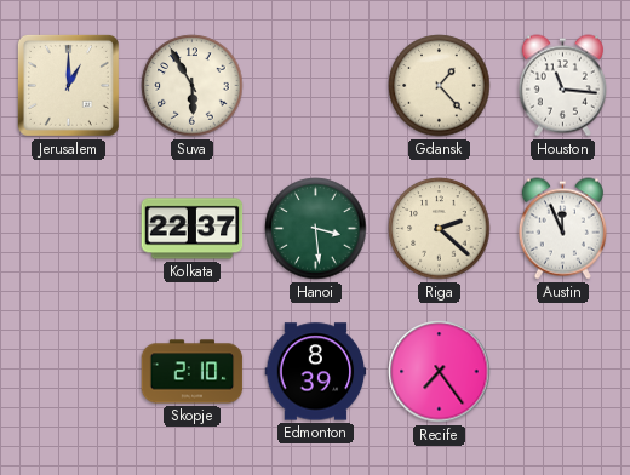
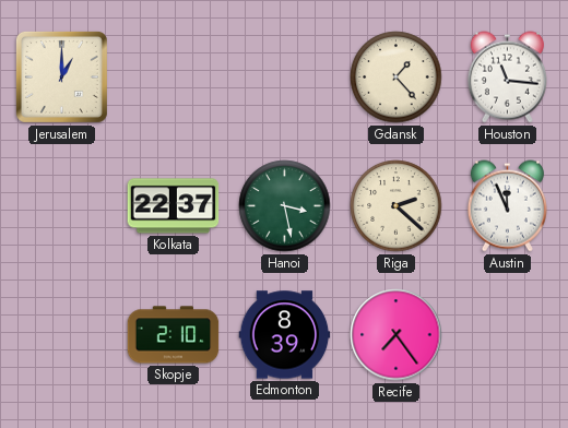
Suva: 5:55 -> none
Hanoi: 3:29 -> 3:28
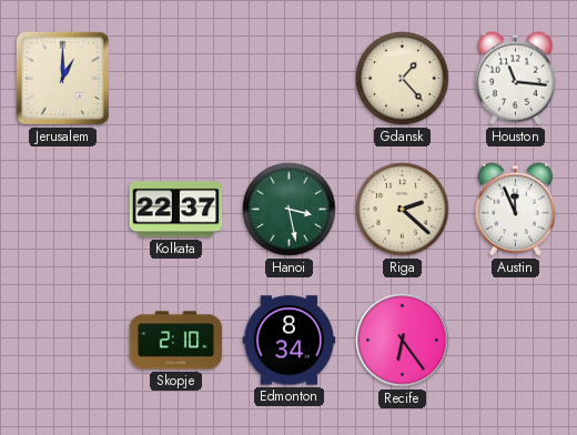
Edmonton: 8:39 -> 8:34
Recife: 7:24 -> 6:24
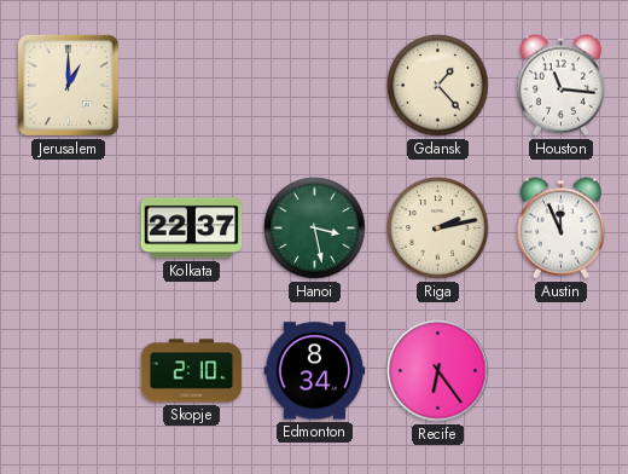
Riga: 2:22 -> 2:13
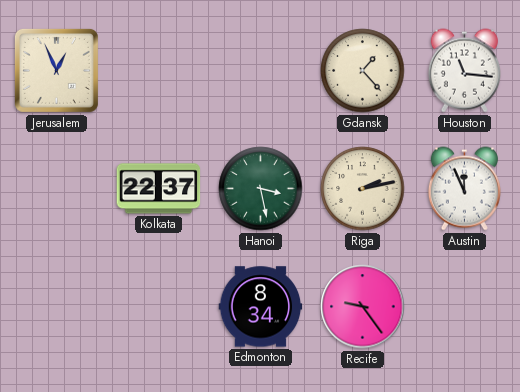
Jerusalem: 1:00 -> 12:56
Skopje: 2:10 -> none
Recife: 6:24 -> 9:24
